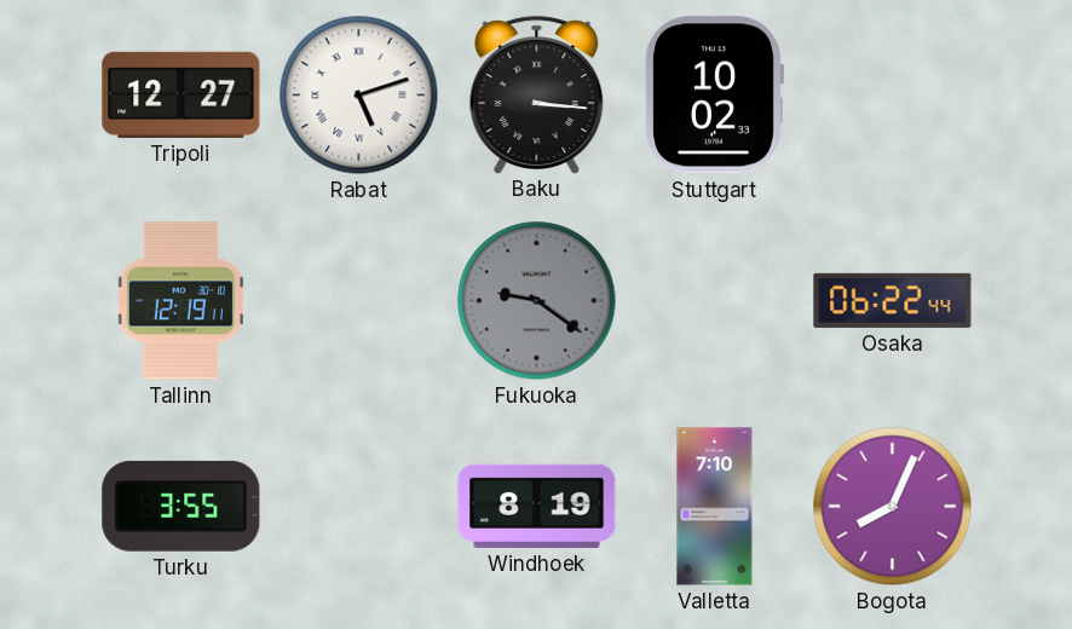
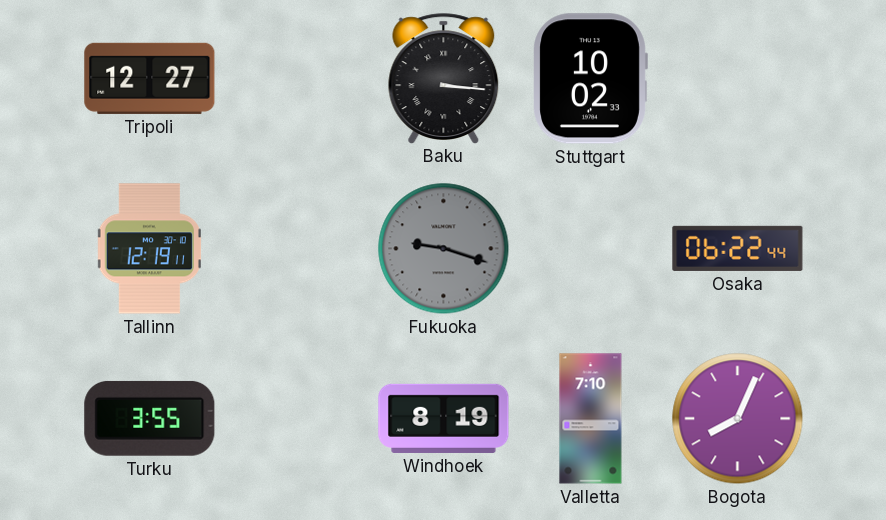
Rabat: 5:12 -> none
Fukuoka: 9:21 -> 9:18
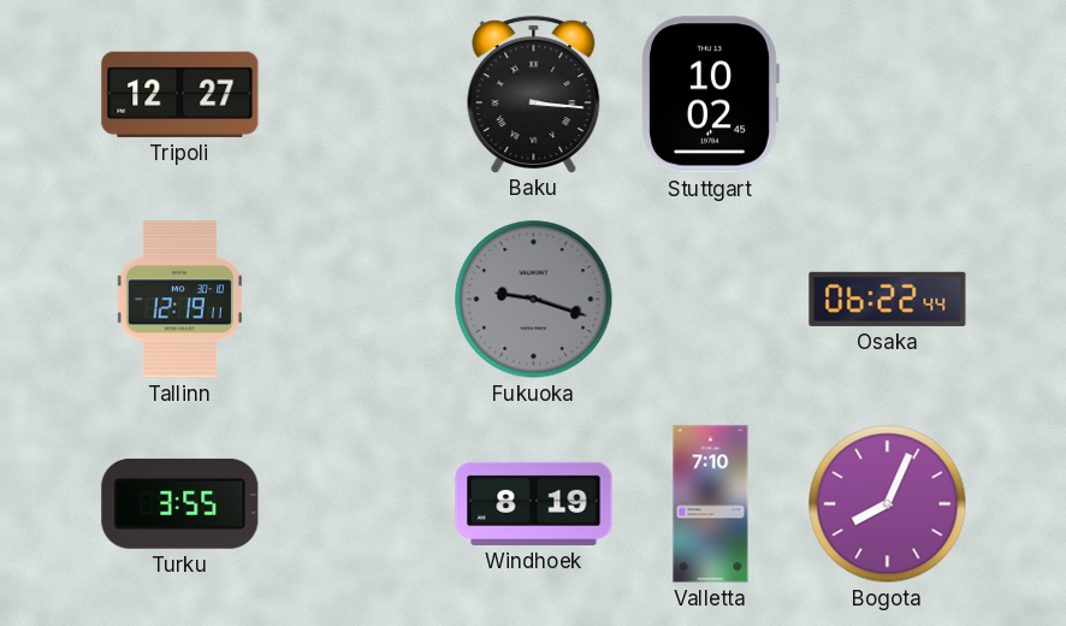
Stuttgart: 10:02:33 -> 10:02:45
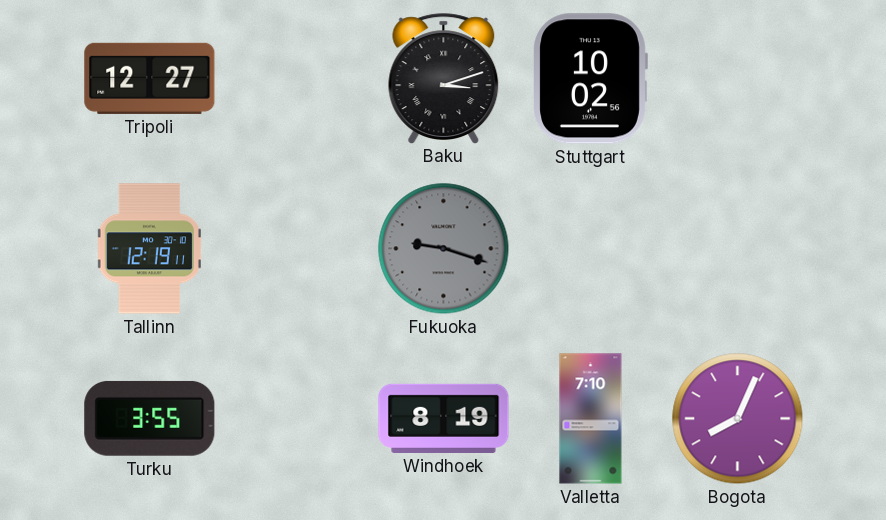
Baku: 3:16 -> 3:12
Stuttgart: 10:02:45 -> 10:02:56
Osaka: 06:22 -> none
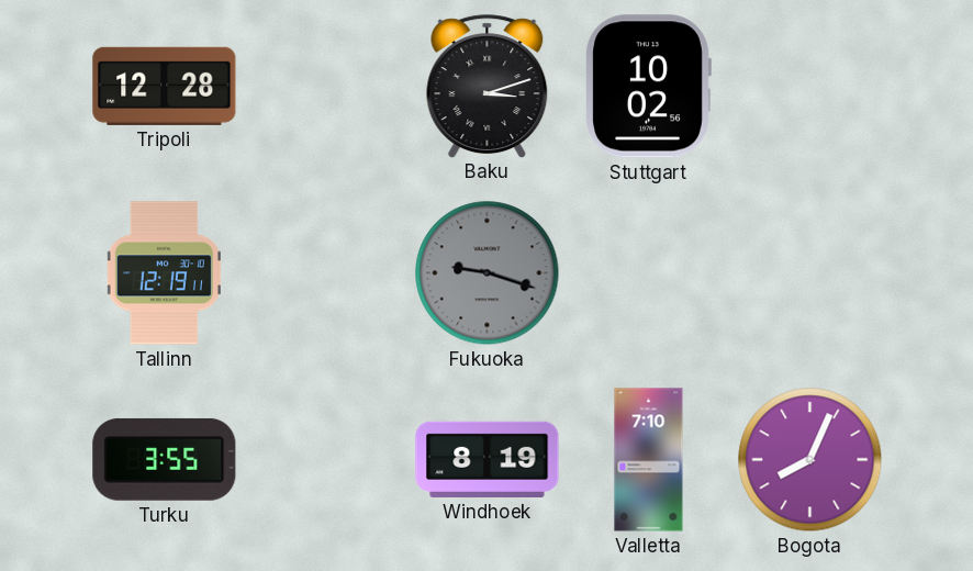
Tripoli: 12:27 -> 12:28
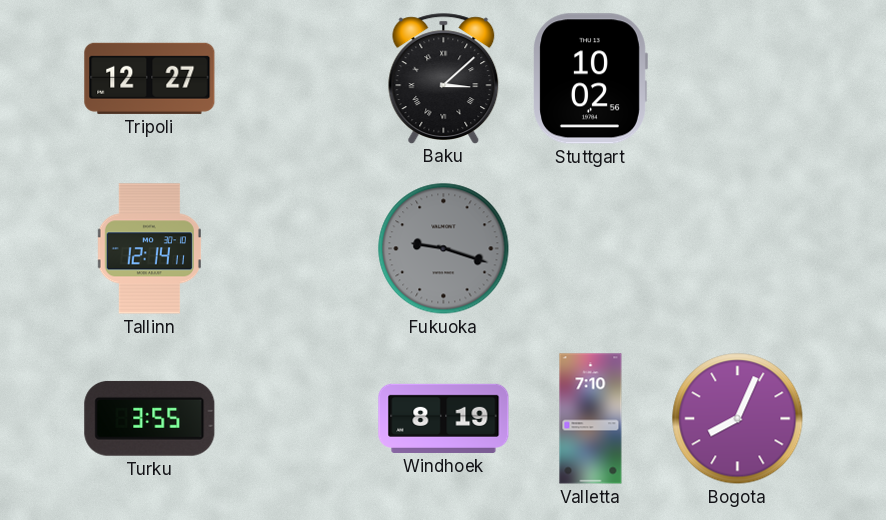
Tripoli: 12:28 -> 12:27
Baku: 3:12 -> 3:08
Tallinn: 12:19 -> 12:14
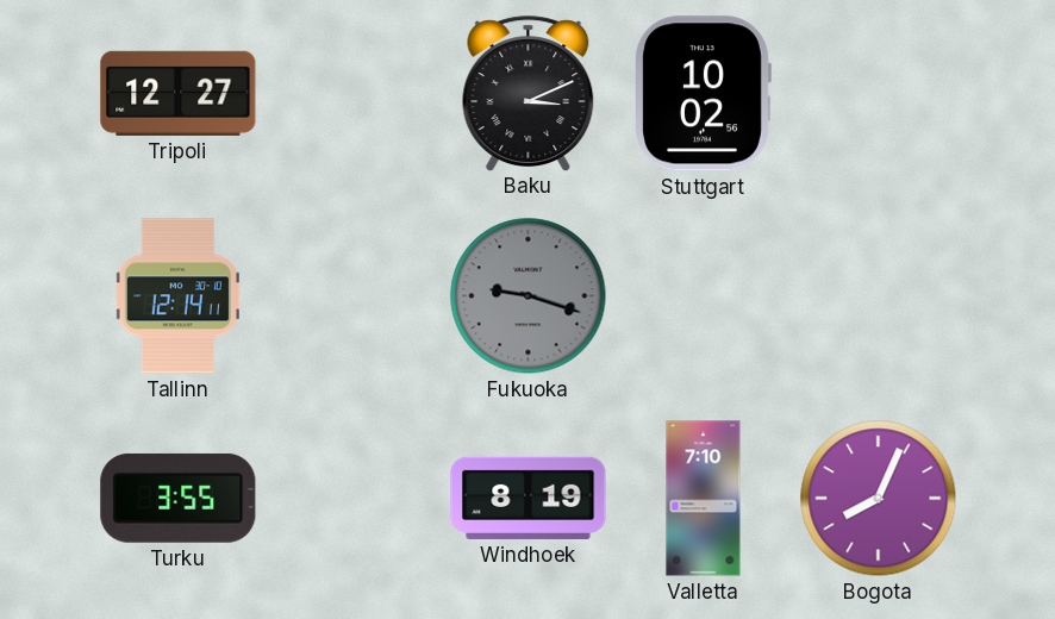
Baku: 3:08 -> 3:11
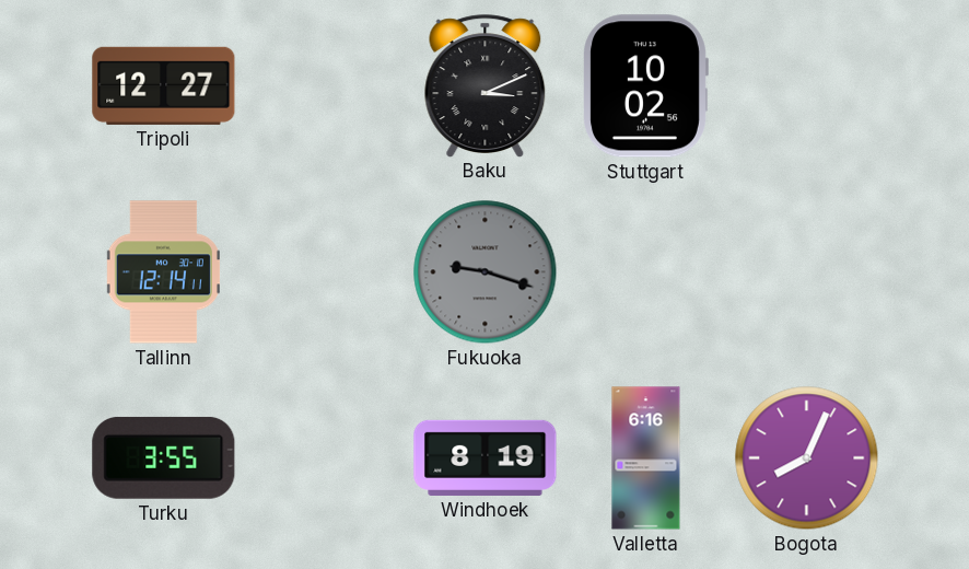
Valletta: 7:10 -> 6:16
